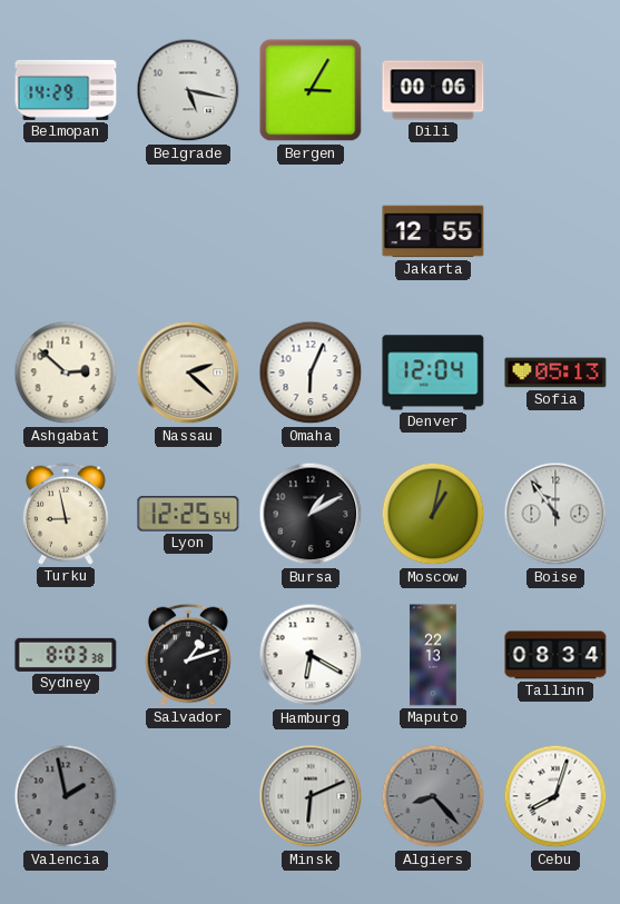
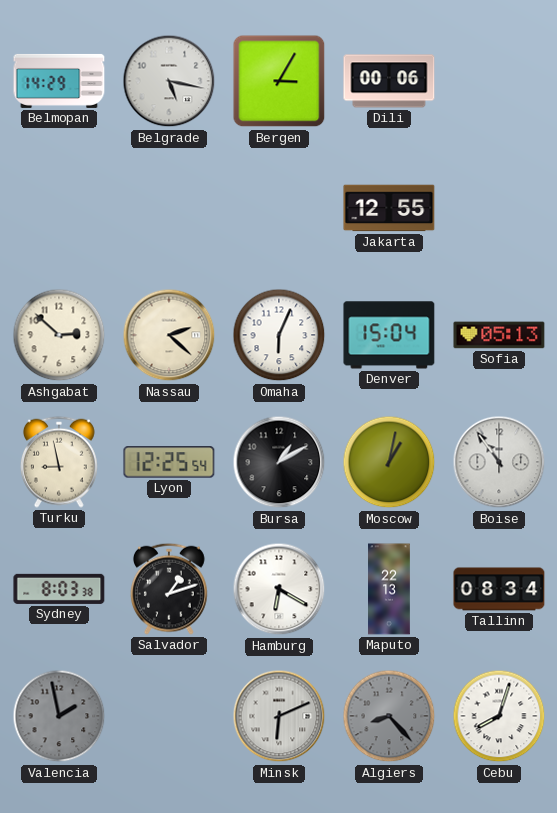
Denver: 12:04 -> 15:04
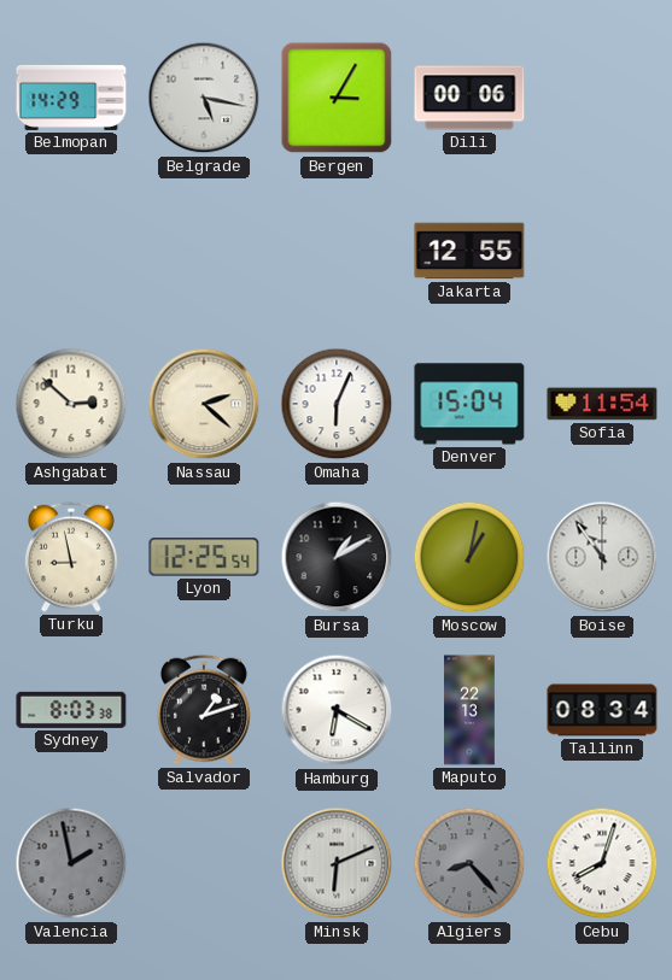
Sofia: 05:13 -> 11:54
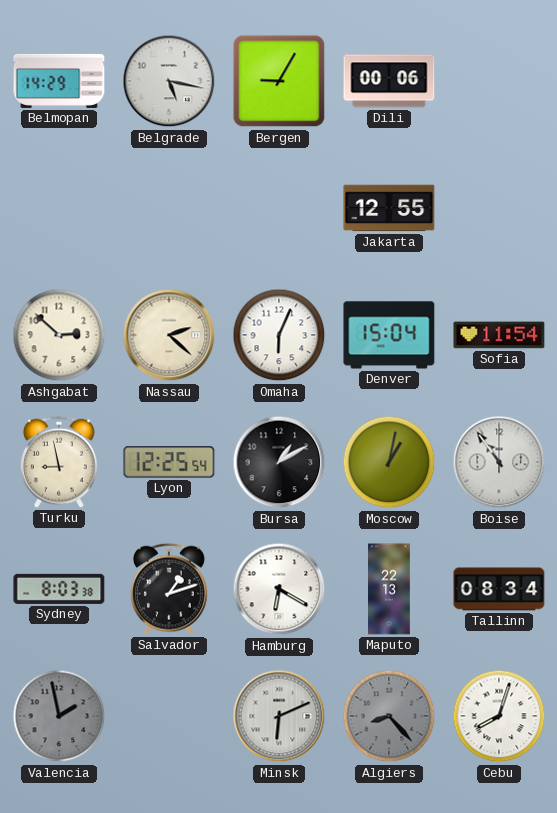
Bergen: 3:05 -> 9:05
